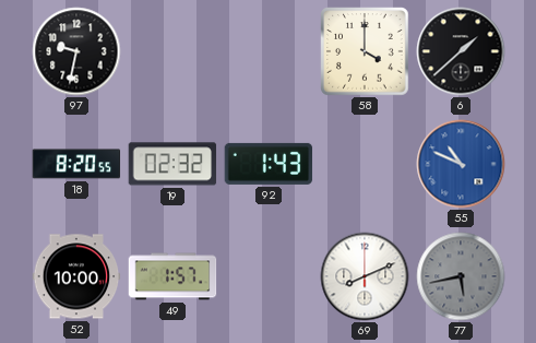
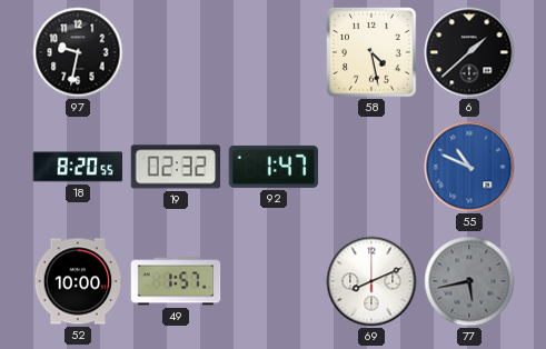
58: 4:00 -> 4:28
92: 1:43 -> 1:47
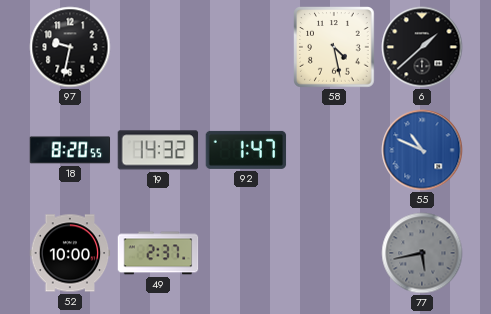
19: 02:32 -> 14:32
49: 1:57 -> 2:37
69: 8:11 -> none
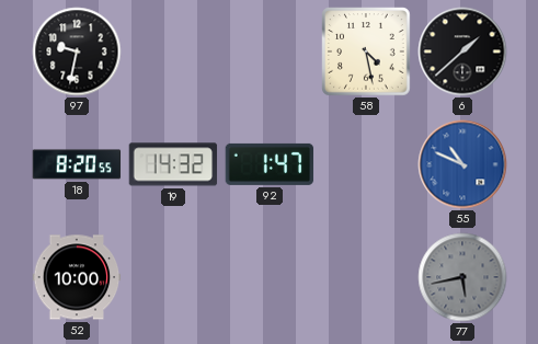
49: 2:37 -> none
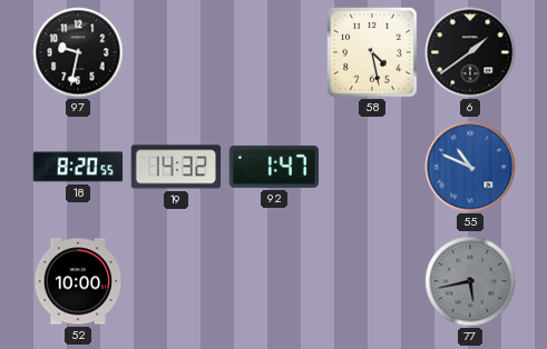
6: 1:38 -> 1:39
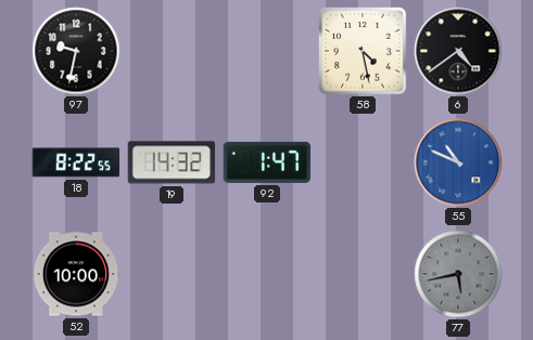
6: 1:39 -> 4:39
18: 8:20 -> 8:22
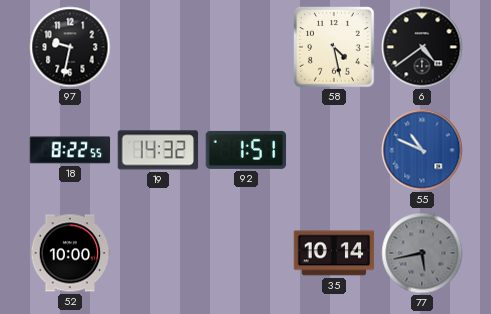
92: 1:47 -> 1:51
35: none -> 10:14
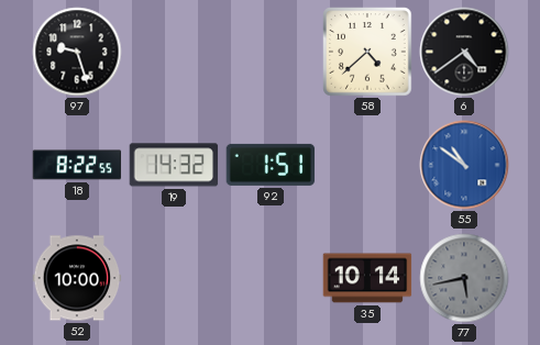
97: 9:32 -> 9:27
58: 4:28 -> 4:38
55: 10:49 -> 10:51
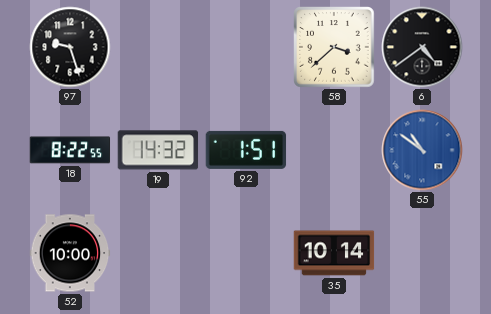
58: 4:38 -> 3:38
77: 5:43 -> none
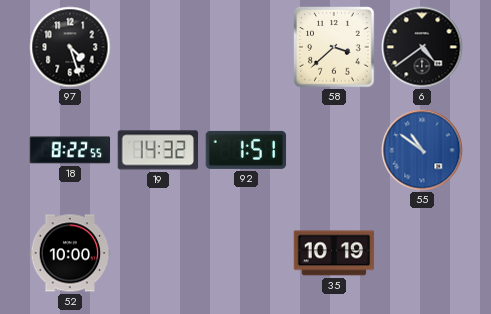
97: 9:27 -> 4:27
35: 10:14 -> 10:19
